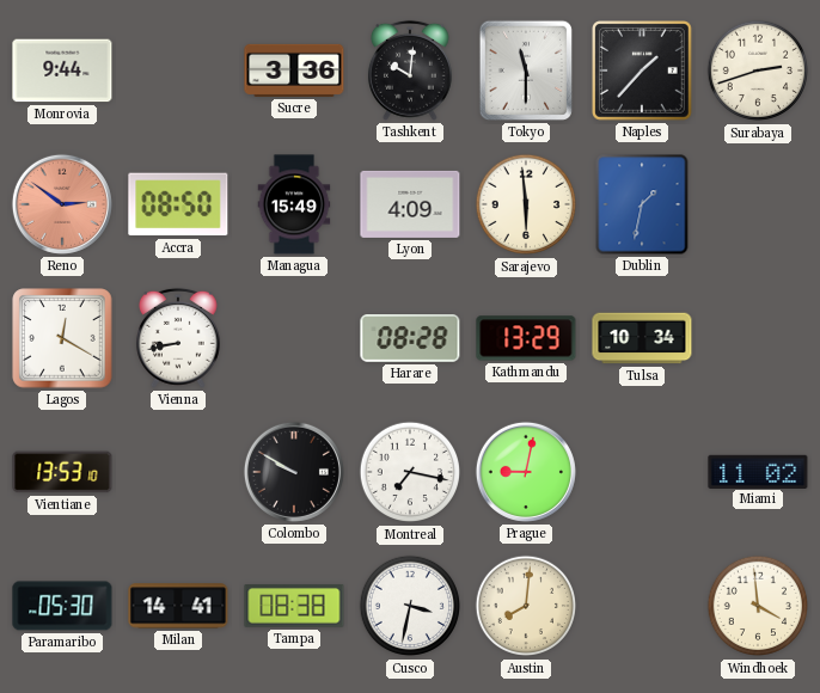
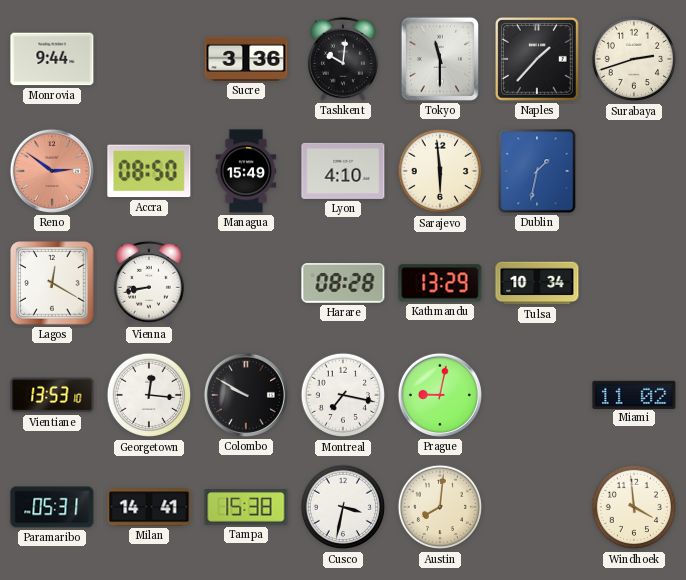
Lyon: 4:09 -> 4:10
Georgetown: none -> 12:16
Paramaribo: 05:30 -> 05:31
Tampa: 08:38 -> 15:38
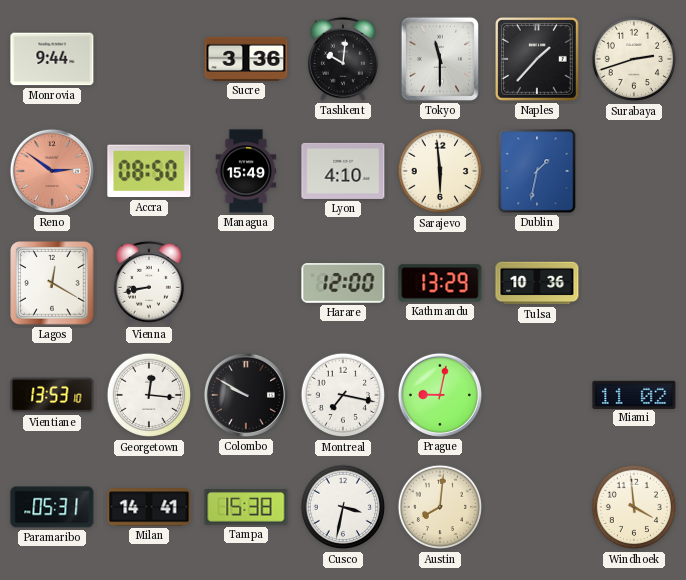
Harare: 08:28 -> 12:00
Tulsa: 10:34 -> 10:36
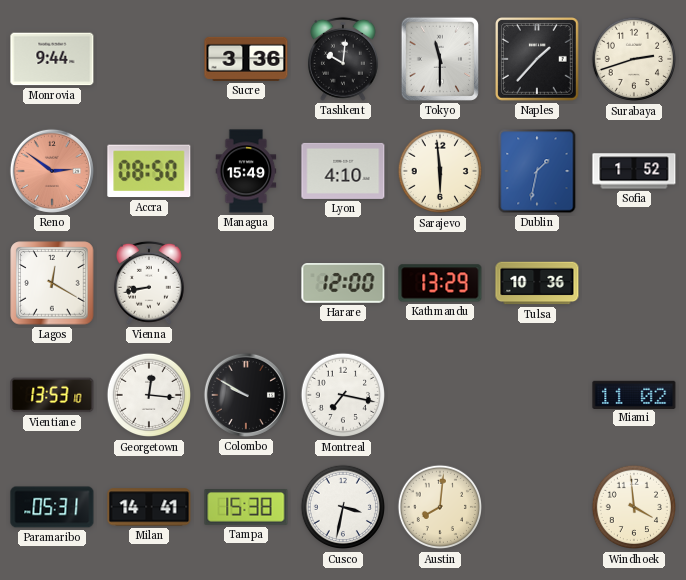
Sofia: none -> 1:52
Prague: 9:02 -> none
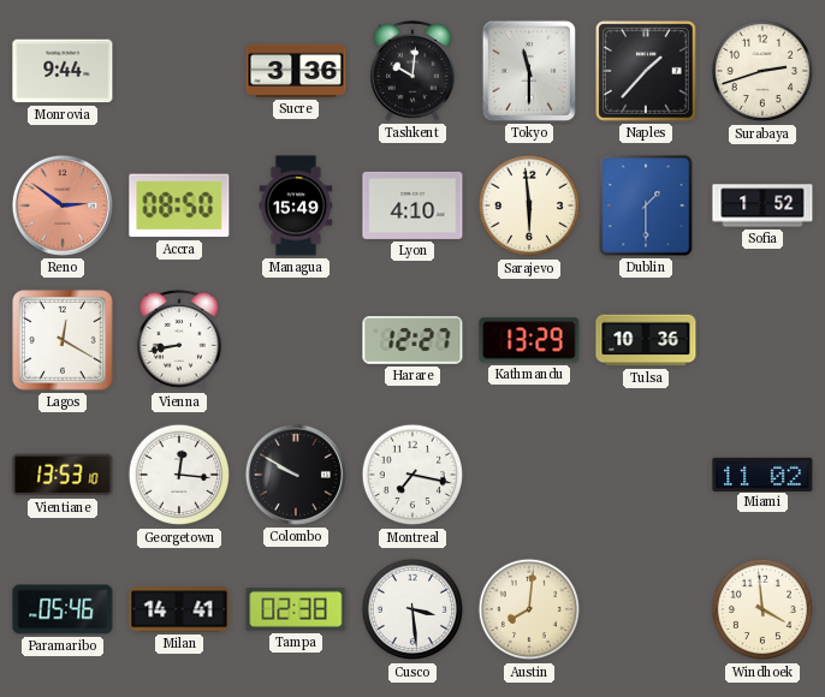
Dublin: 1:32 -> 1:30
Harare: 12:00 -> 12:27
Paramaribo: 05:31 -> 05:46
Tampa: 15:38 -> 02:38
Cusco: 3:32 -> 3:29
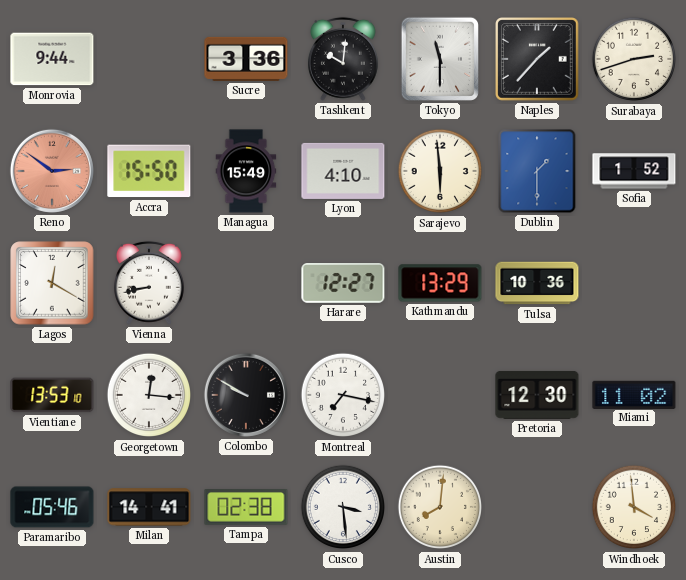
Accra: 08:50 -> 15:50
Pretoria: none -> 12:30
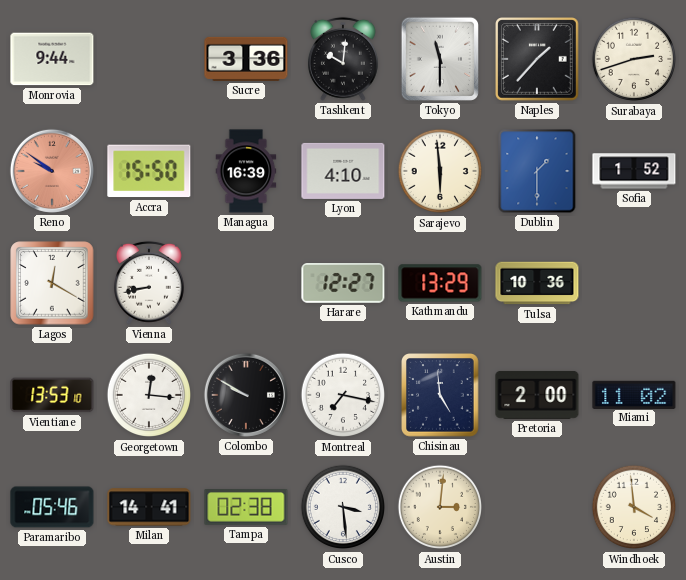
Reno: 2:51 -> 9:51
Managua: 15:49 -> 16:39
Chisinau: none -> 4:59
Pretoria: 12:30 -> 2:00
Austin: 8:01 -> 3:01
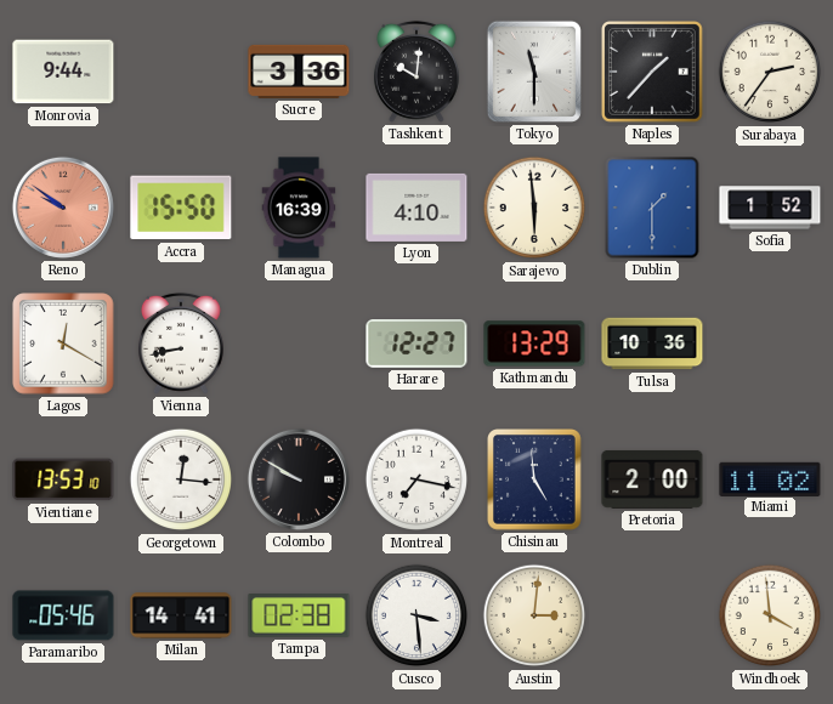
Surabaya: 2:42 -> 2:36
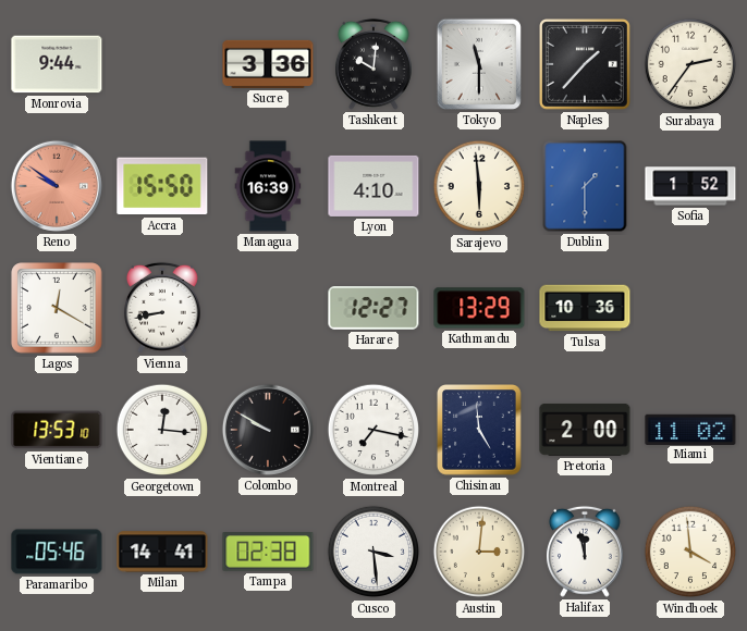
Halifax: none -> 11:58
